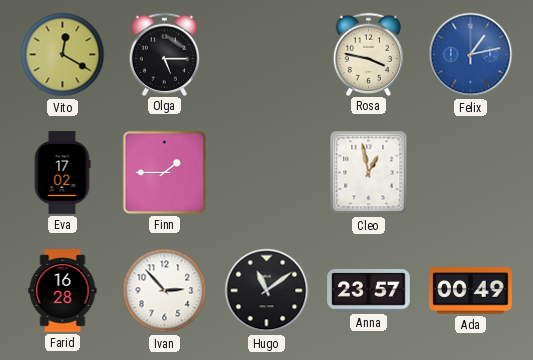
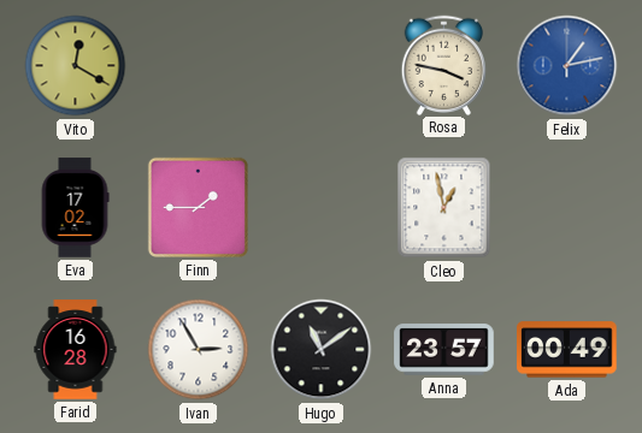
Olga: 5:15 -> none
Ivan: 2:53 -> 2:55
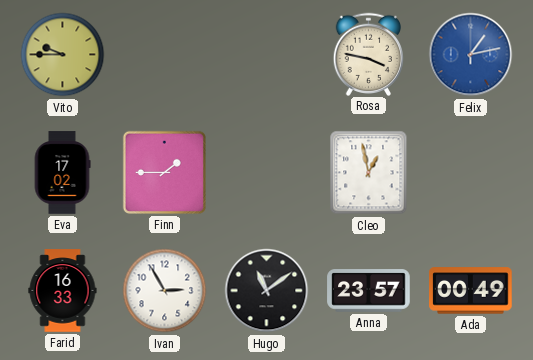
Vito: 12:20 -> 9:45
Farid: 16:28 -> 16:33
